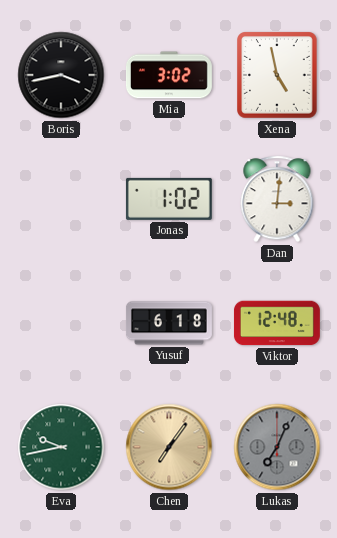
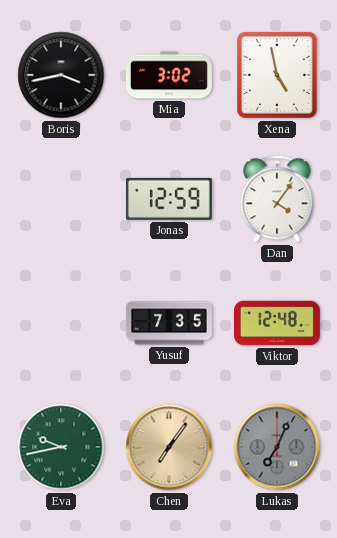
Jonas: 1:02 -> 12:59
Dan: 3:01 -> 4:06
Yusuf: 6:18 -> 7:35
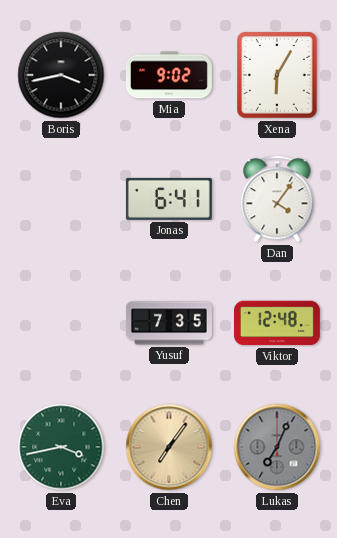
Mia: 3:02 -> 9:02
Xena: 4:58 -> 6:05
Jonas: 12:59 -> 6:41
Eva: 9:43 -> 3:43
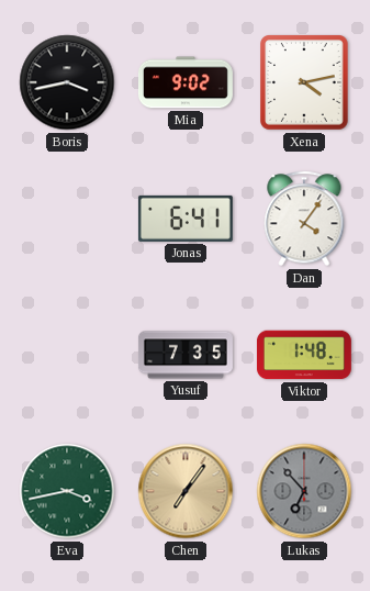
Xena: 6:05 -> 4:13
Viktor: 12:48 -> 1:48
Lukas: 7:04 -> 6:53
